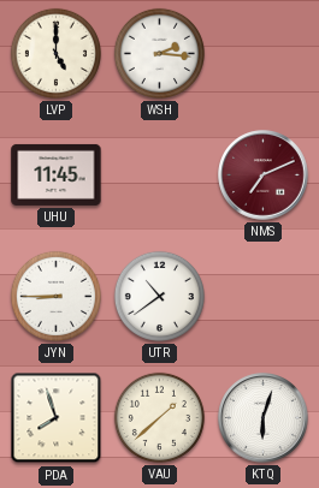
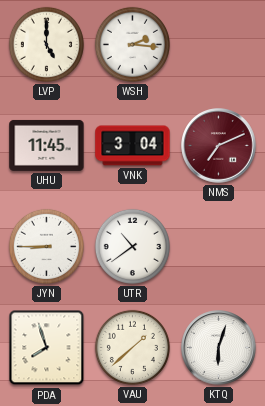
VNK: none -> 3:04
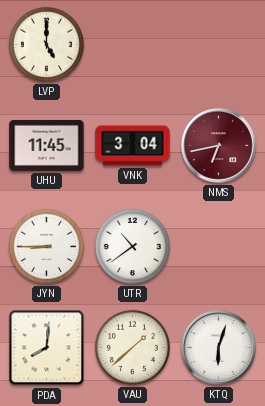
WSH: 2:16 -> none
NMS: 7:11 -> 6:43
PDA: 7:57 -> 8:01
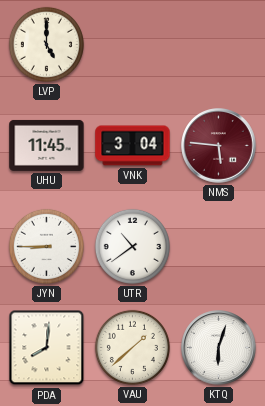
NMS: 6:43 -> 5:46
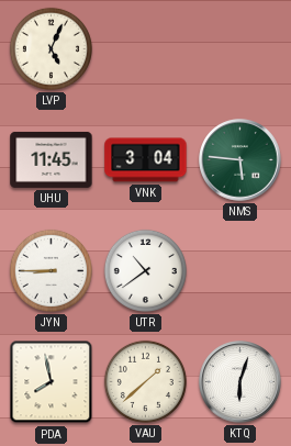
LVP: 5:00 -> 5:04
NMS dial: burgundy -> green
PDA: 8:01 -> 7:58
